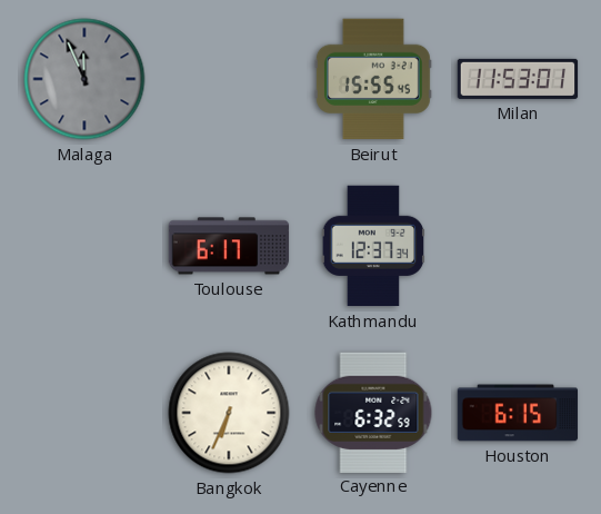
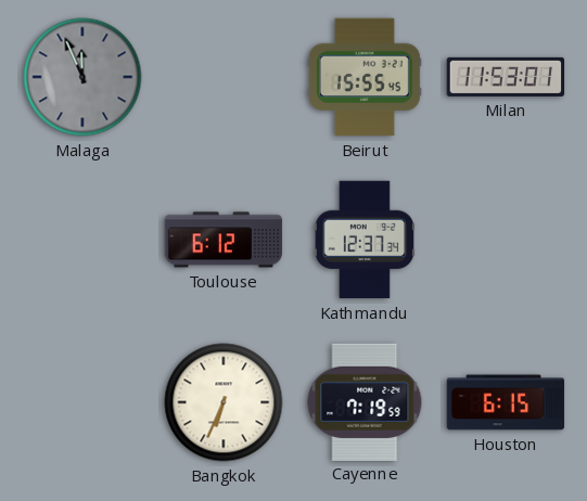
Toulouse: 6:17 -> 6:12
Cayenne: 6:32 -> 7:19
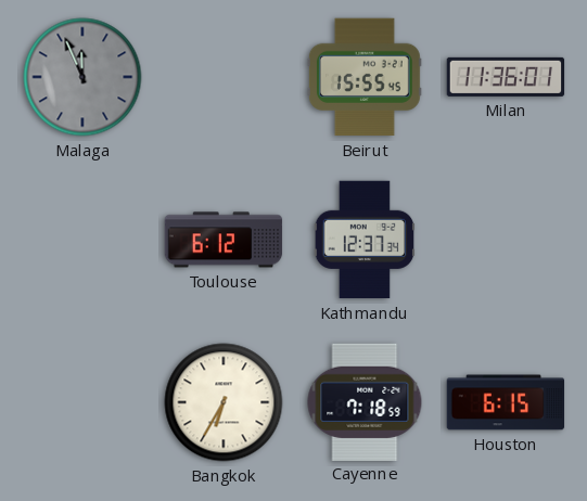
Milan: 11:53 -> 11:36
Bangkok: 6:34 -> 6:35
Cayenne: 7:19 -> 7:18
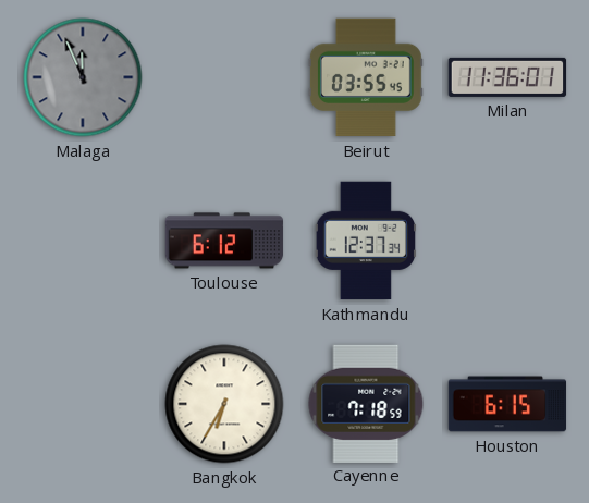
Beirut: 15:55 -> 03:55
